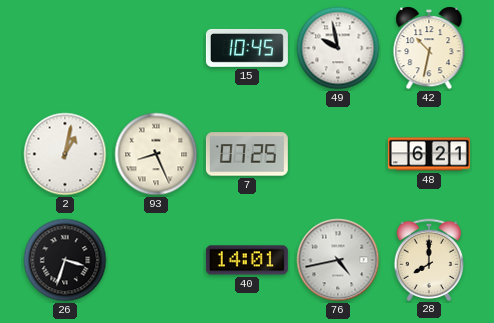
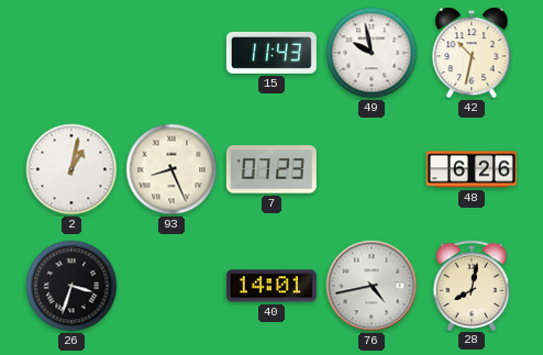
15: 10:45 -> 11:43
7: 07:25 -> 07:23
48: 6:21 -> 6:26
28: 8:00 -> 8:02
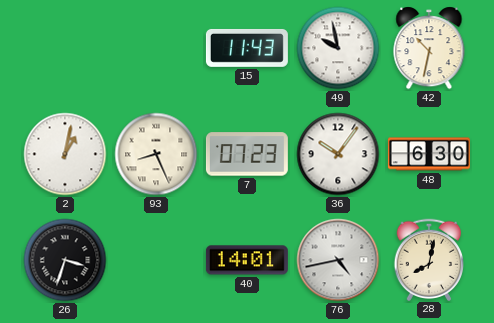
36: none -> 10:06
48: 6:26 -> 6:30
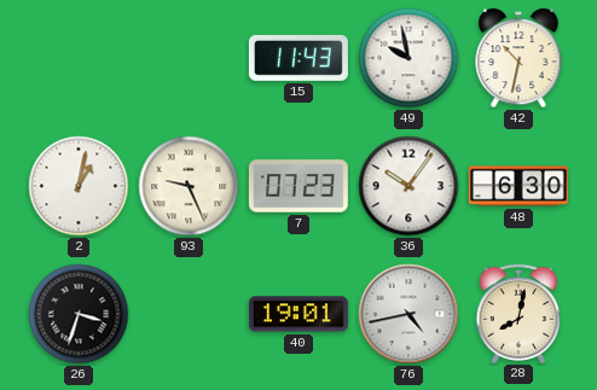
93: 8:26 -> 9:26
40: 14:01 -> 19:01
